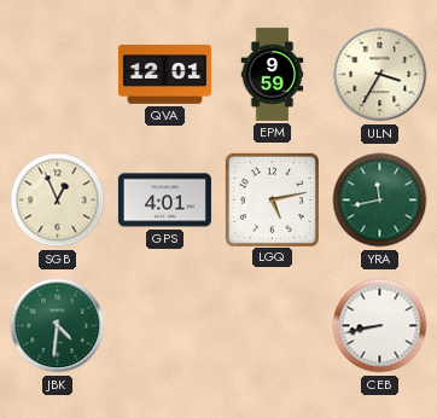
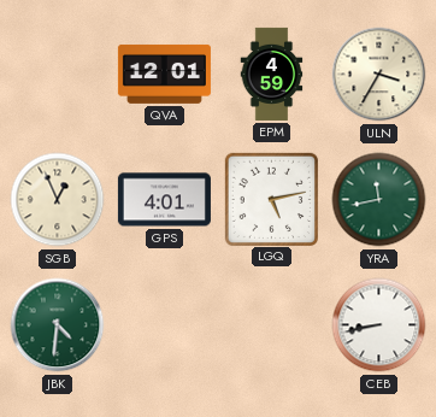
EPM: 9:59 -> 4:59
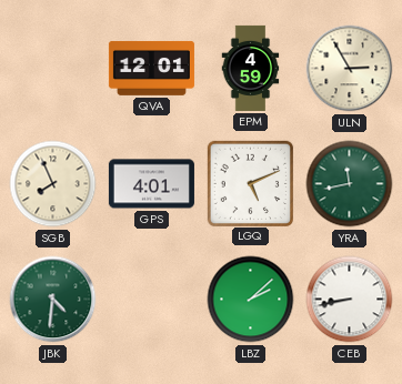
ULN: 3:35 -> 2:55
SGB: 12:56 -> 7:56
LGQ: 5:13 -> 5:11
LBZ: none -> 2:08
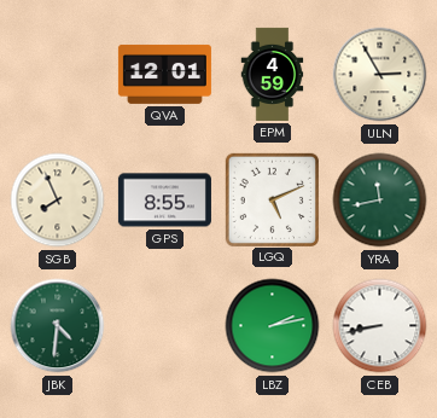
GPS: 4:01 -> 8:55
LBZ: 2:08 -> 2:13
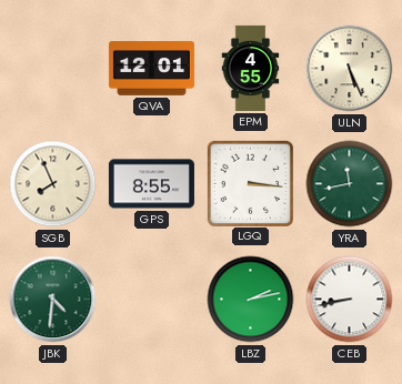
EPM: 4:59 -> 4:55
ULN: 2:55 -> 5:26
LGQ: 5:11 -> 3:16
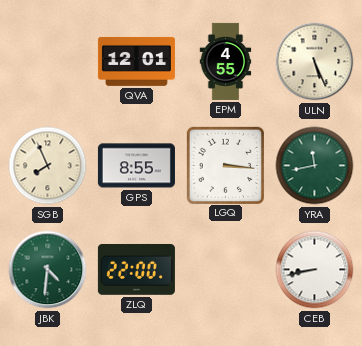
ZLQ: none -> 22:00
LBZ: 2:13 -> none
